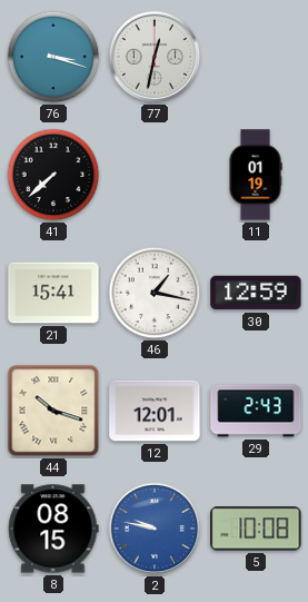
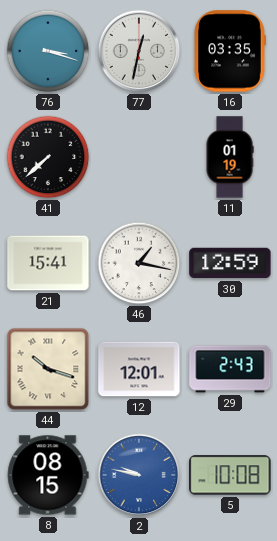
16: none -> 03:35
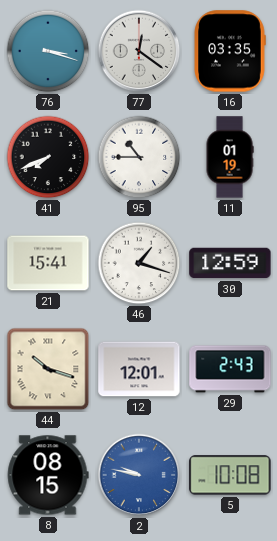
77: 12:32 -> 12:21
41: 7:38 -> 7:41
95: none -> 10:45
46: 1:17 -> 1:18
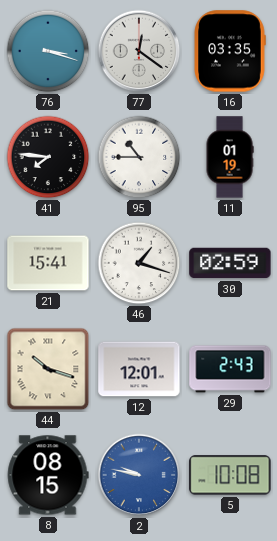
41: 7:41 -> 7:46
30: 12:59 -> 02:59
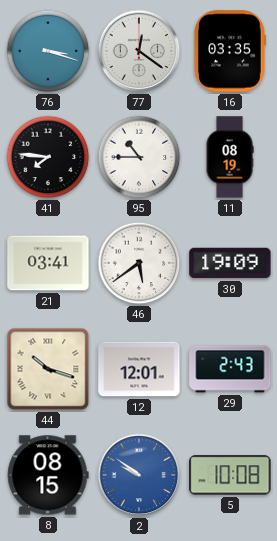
11: 01:19 -> 08:19
21: 15:41 -> 03:41
46: 1:18 -> 5:39
30: 02:59 -> 19:09
2: 9:47 -> 9:51
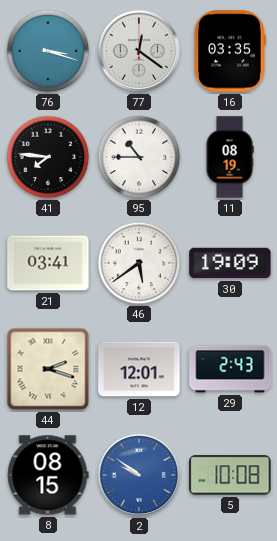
44: 10:18 -> 2:18
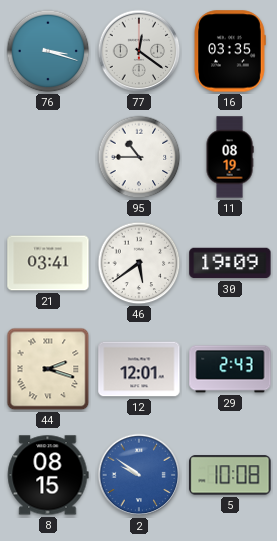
41: 7:46 -> none
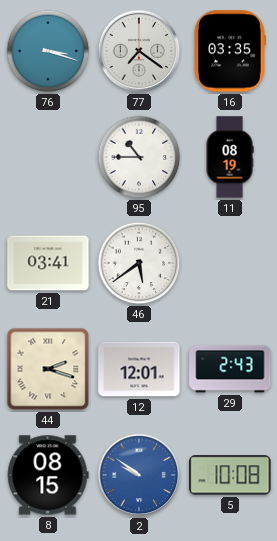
77: 12:21 -> 7:21
30: 19:09 -> none
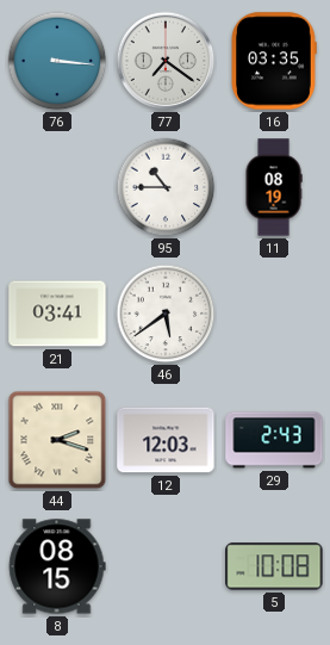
76: 3:18 -> 3:16
12: 12:01 -> 12:03
2: 9:51 -> none
